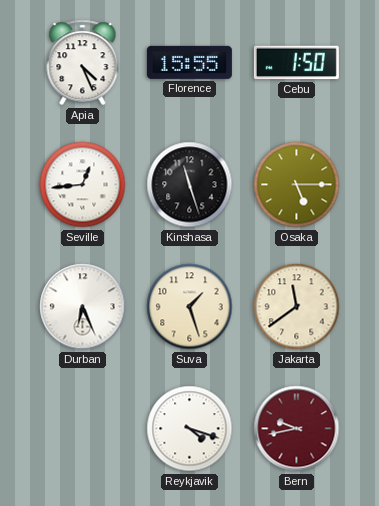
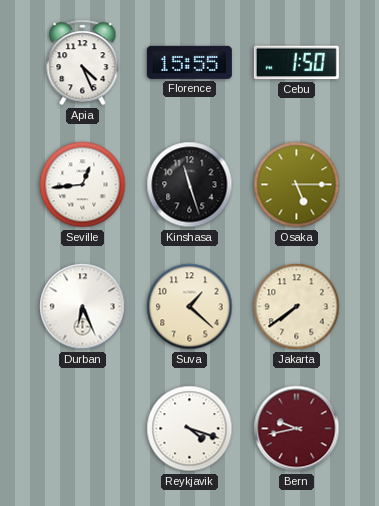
Suva: 1:27 -> 1:22
Jakarta: 11:39 -> 7:39
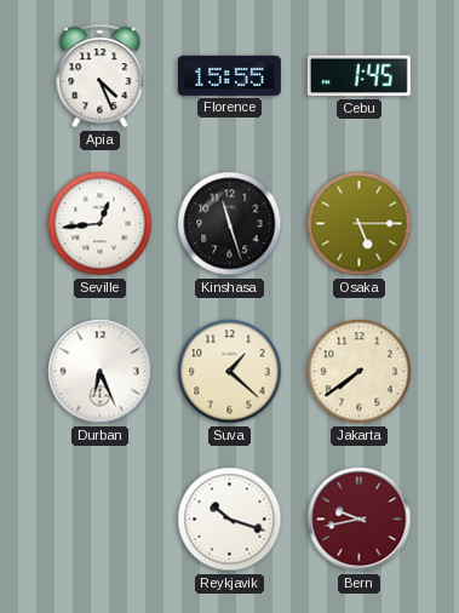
Cebu: 1:50 -> 1:45
Reykjavik: 4:18 -> 10:18
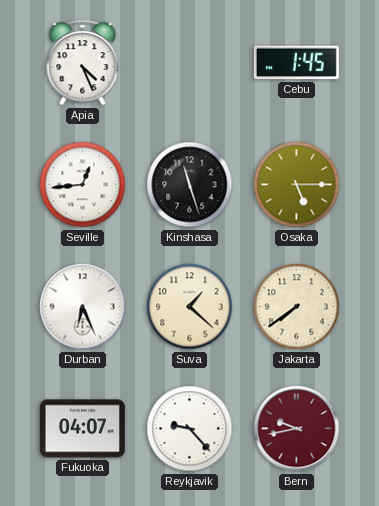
Florence: 15:55 -> none
Fukuoka: none -> 04:07
Reykjavik: 10:18 -> 9:23
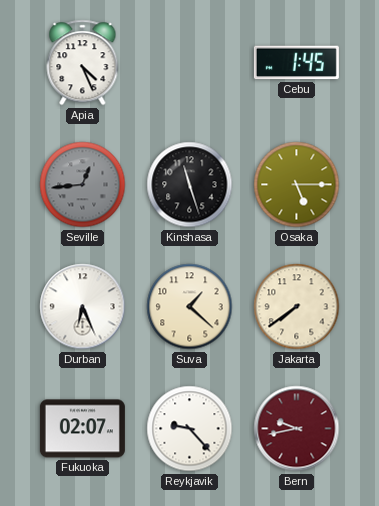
Seville dial: white -> grey
Fukuoka: 04:07 -> 02:07
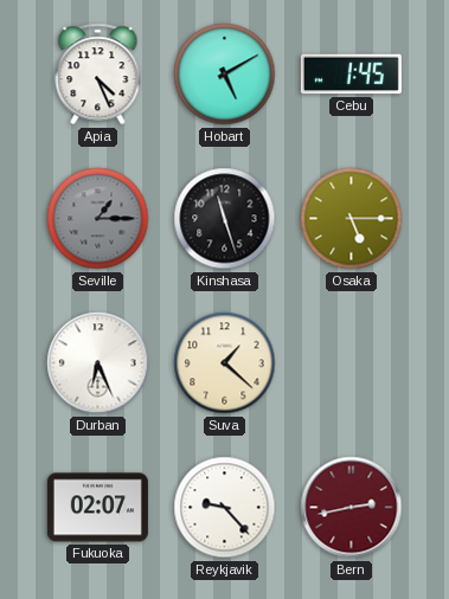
Hobart: none -> 5:10
Seville: 12:44 -> 1:15
Jakarta: 7:39 -> none
Bern: 9:43 -> 2:43
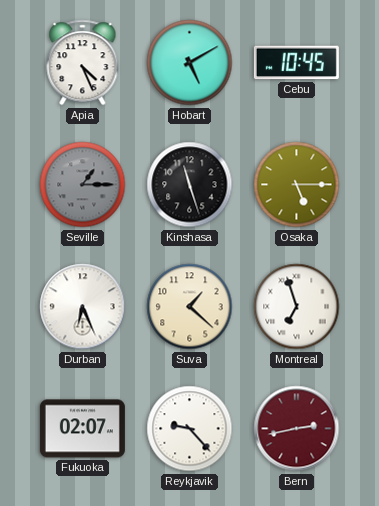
Cebu: 1:45 -> 10:45
Montreal: none -> 6:57
